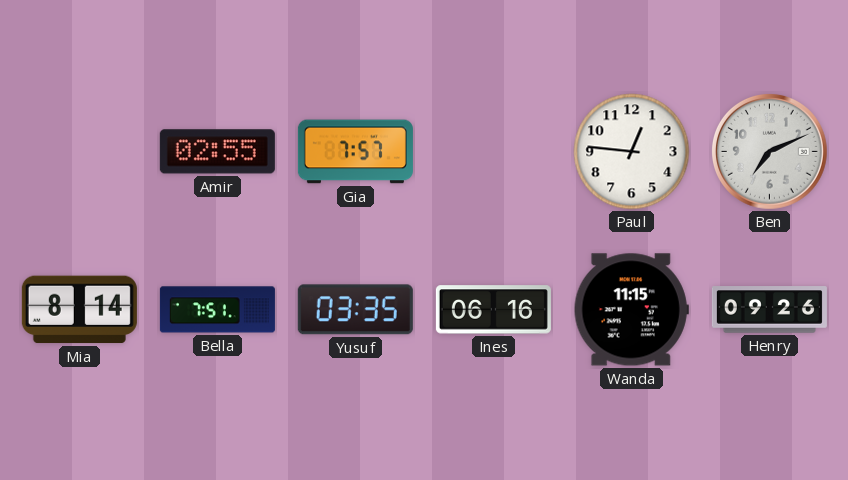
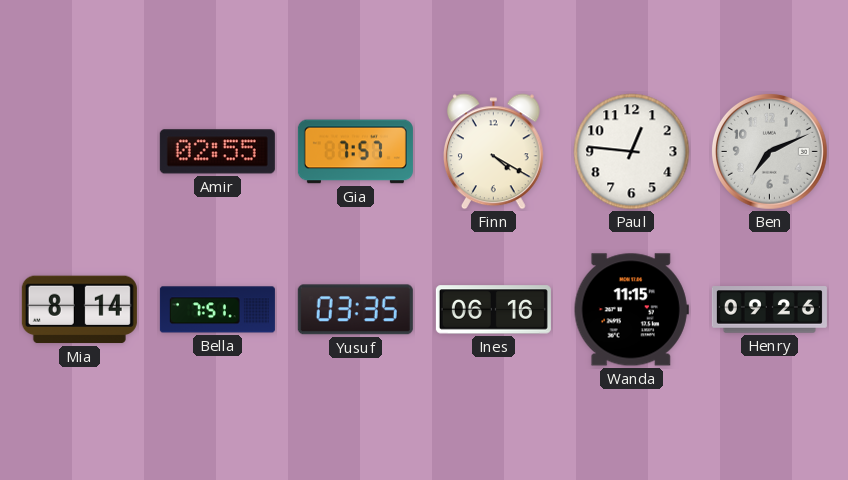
Finn: none -> 4:20
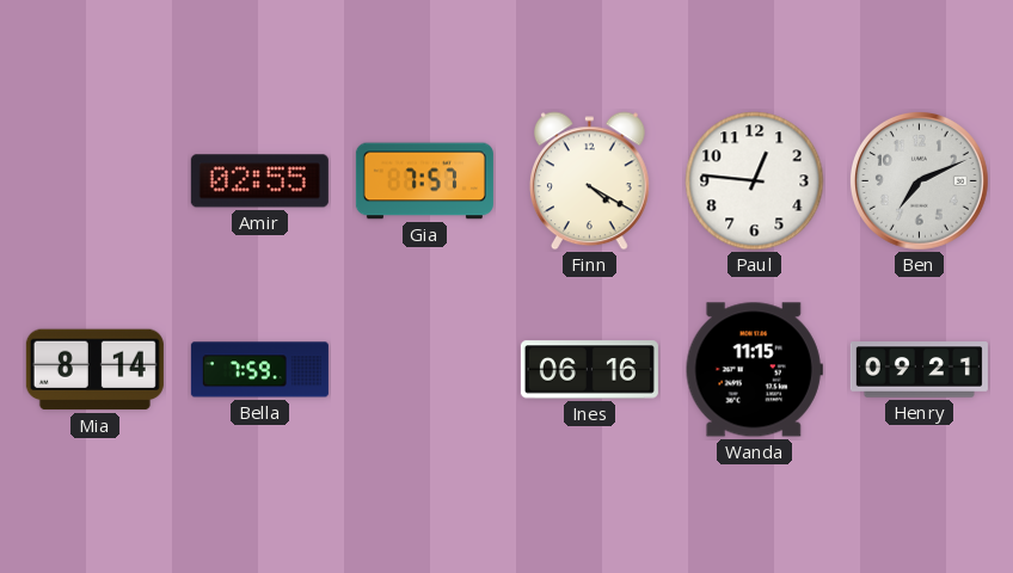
Bella: 7:51 -> 7:59
Yusuf: 03:35 -> none
Henry: 09:26 -> 09:21
